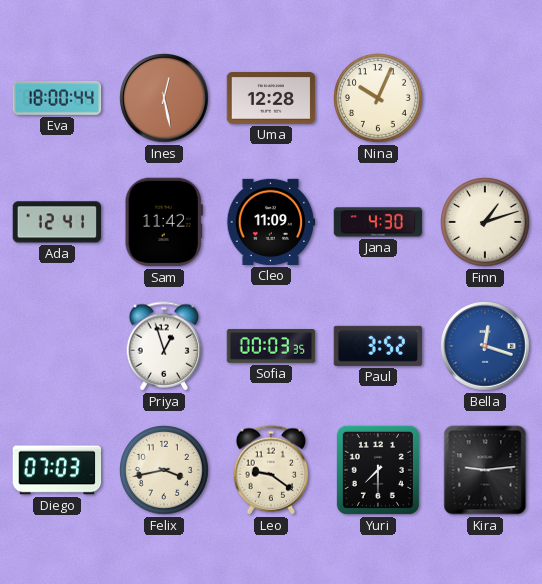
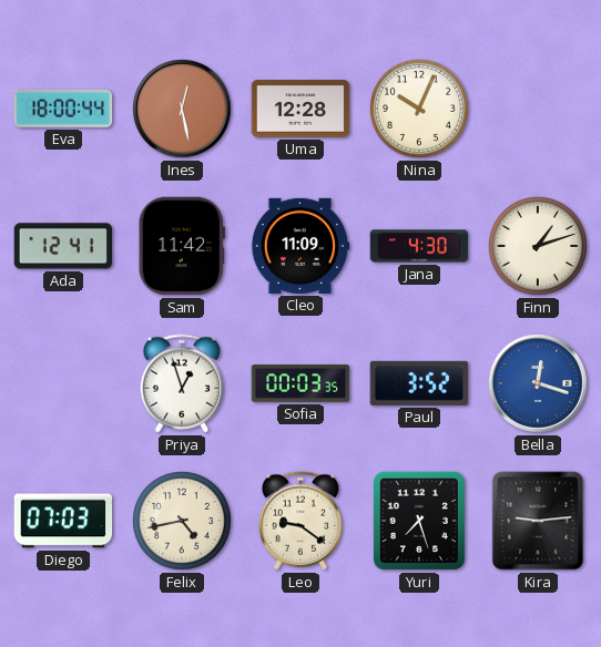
Felix: 3:43 -> 4:43
Yuri: 7:30 -> 7:27
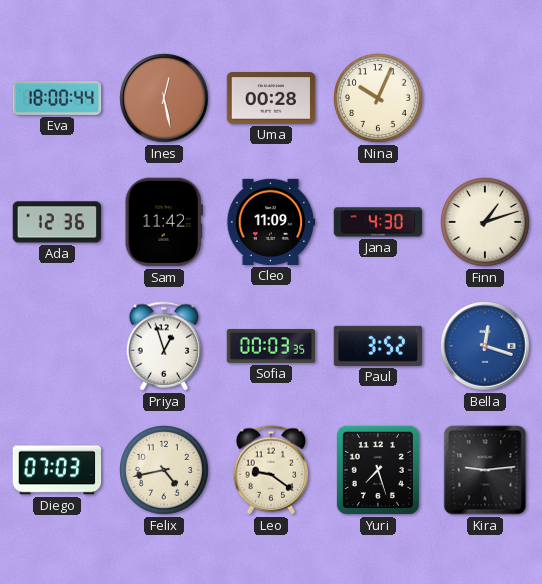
Uma: 12:28 -> 00:28
Ada: 12:41 -> 12:36
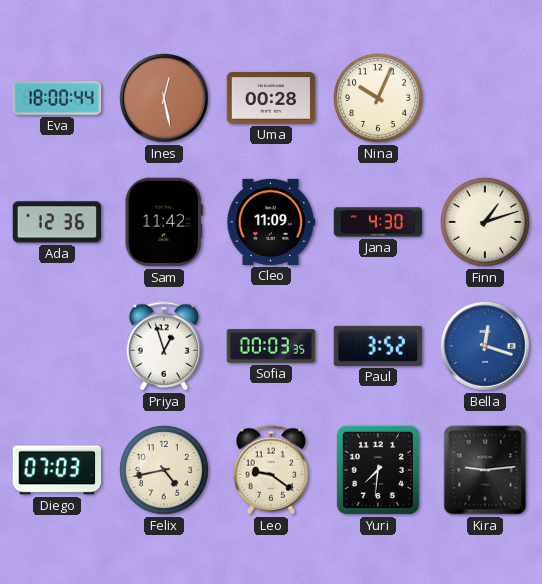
Yuri: 7:27 -> 7:31
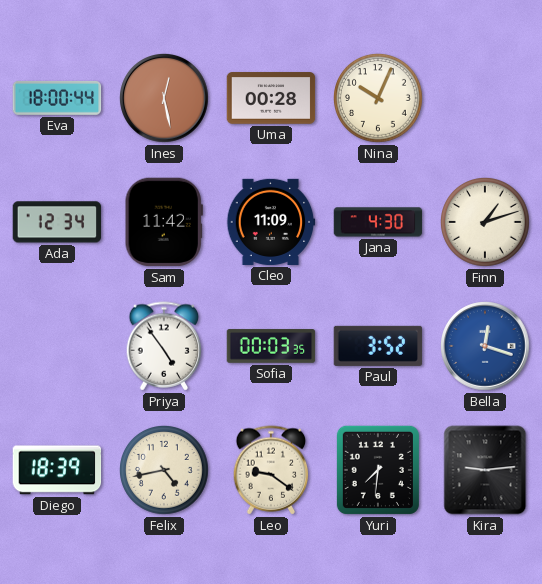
Ada: 12:36 -> 12:34
Priya: 12:57 -> 4:54
Diego: 07:03 -> 18:39
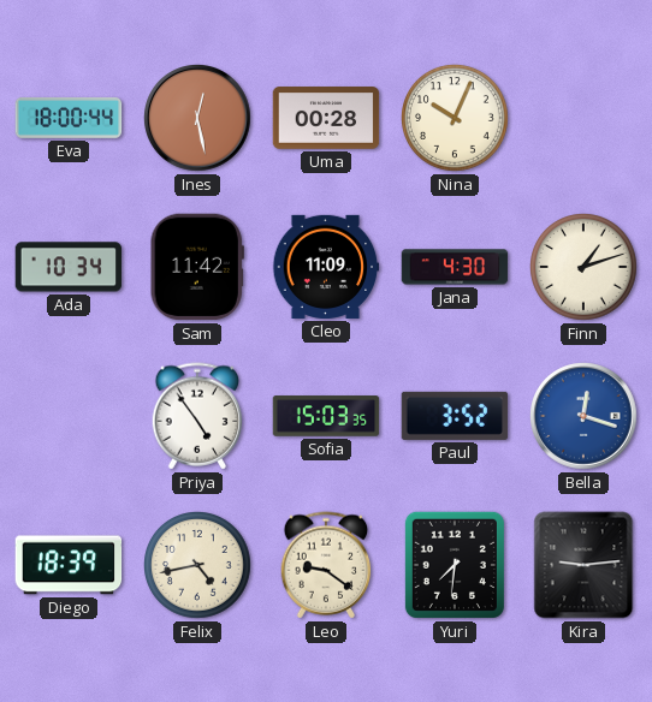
Ada: 12:34 -> 10:34
Sofia: 00:03 -> 15:03
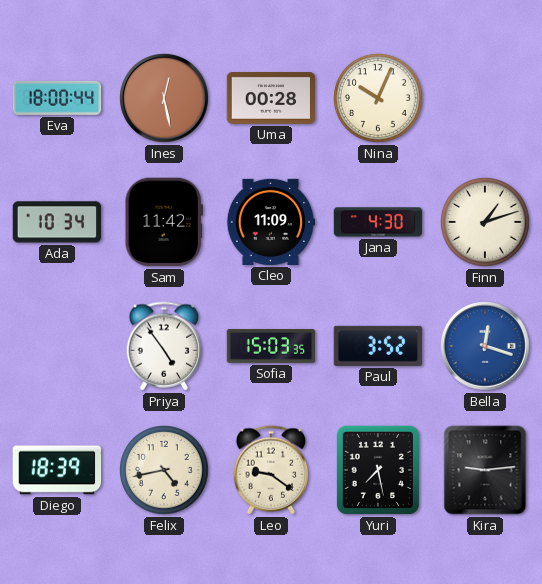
Yuri: 7:31 -> 7:28
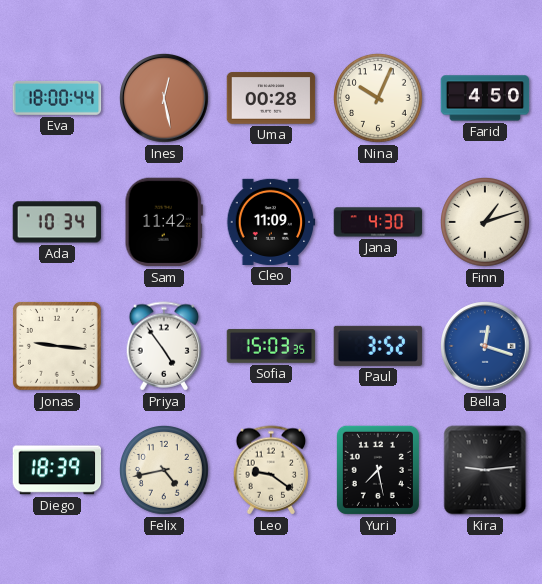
Farid: none -> 4:50
Jonas: none -> 9:16
